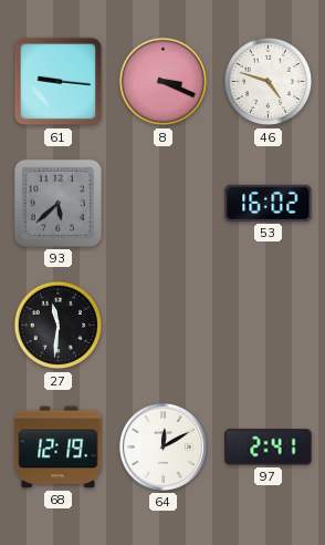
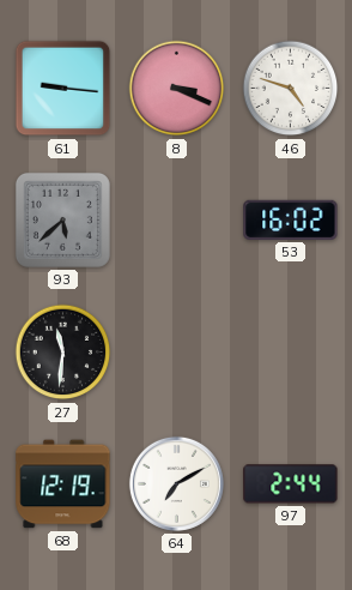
64: 12:10 -> 7:10
97: 2:41 -> 2:44
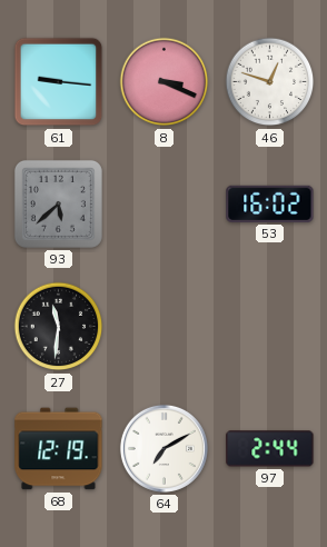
46: 4:48 -> 12:48
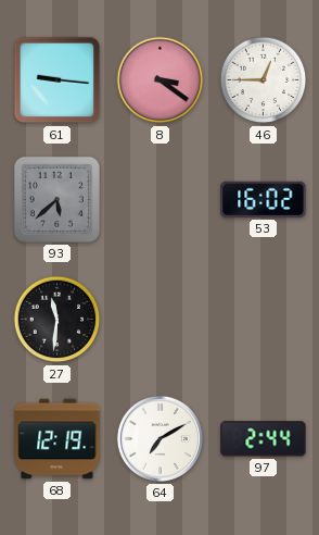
8: 3:19 -> 3:21
46: 12:48 -> 12:45
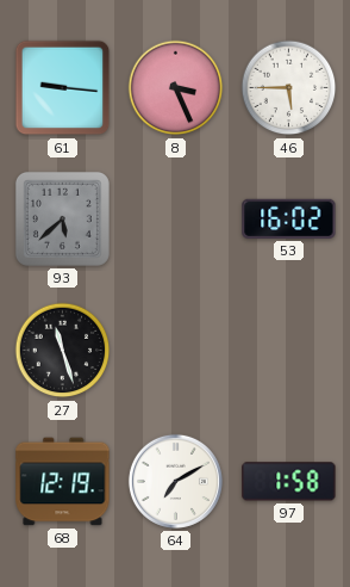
8: 3:21 -> 3:26
46: 12:45 -> 5:45
27: 11:31 -> 11:27
97: 2:44 -> 1:58
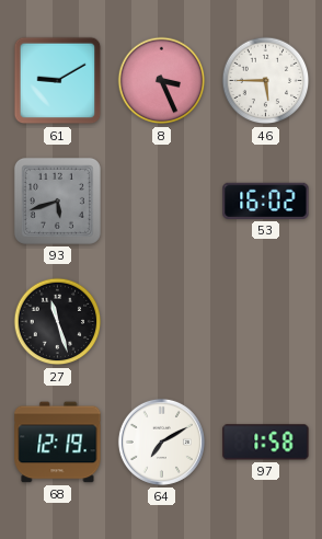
61: 9:16 -> 9:10
93: 5:38 -> 5:42
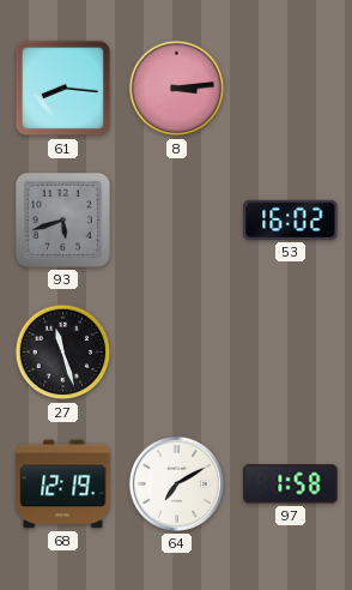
61: 9:10 -> 8:16
8: 3:26 -> 3:14
46: 5:45 -> none
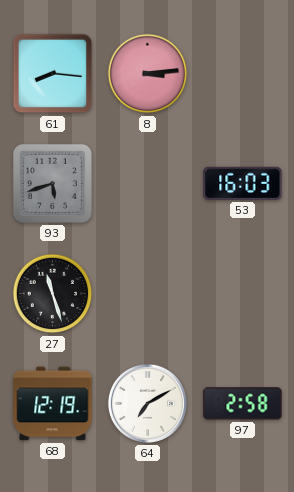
53: 16:02 -> 16:03
97: 1:58 -> 2:58
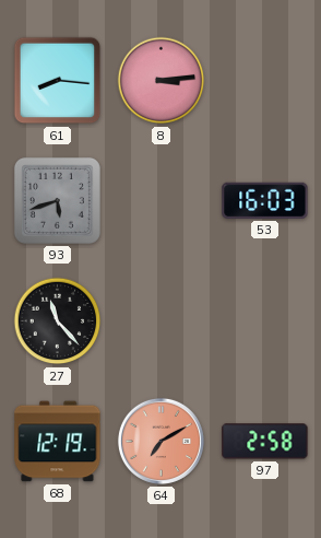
27: 11:27 -> 11:23
64 dial: white -> salmon
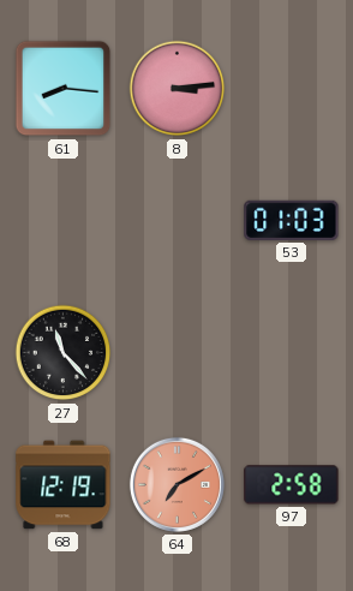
93: 5:42 -> none
53: 16:03 -> 01:03
